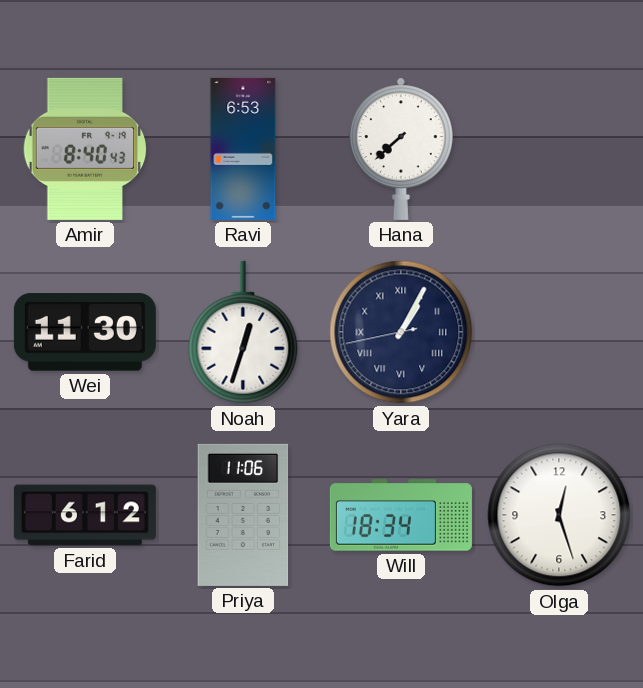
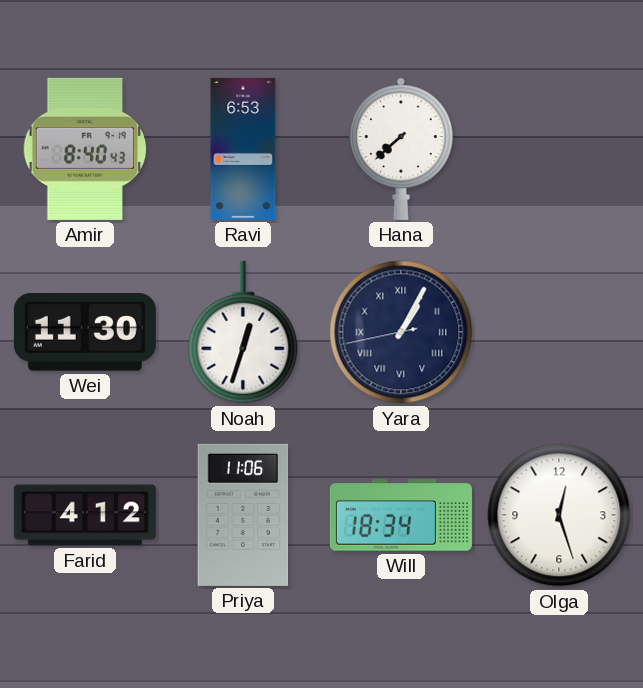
Farid: 6:12 -> 4:12
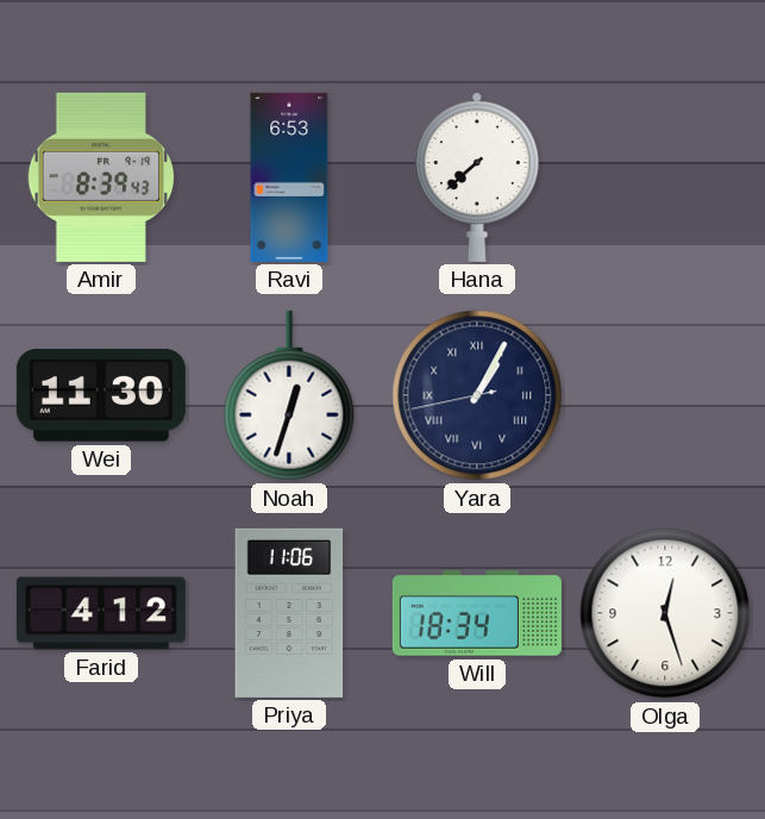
Amir: 8:40 -> 8:39
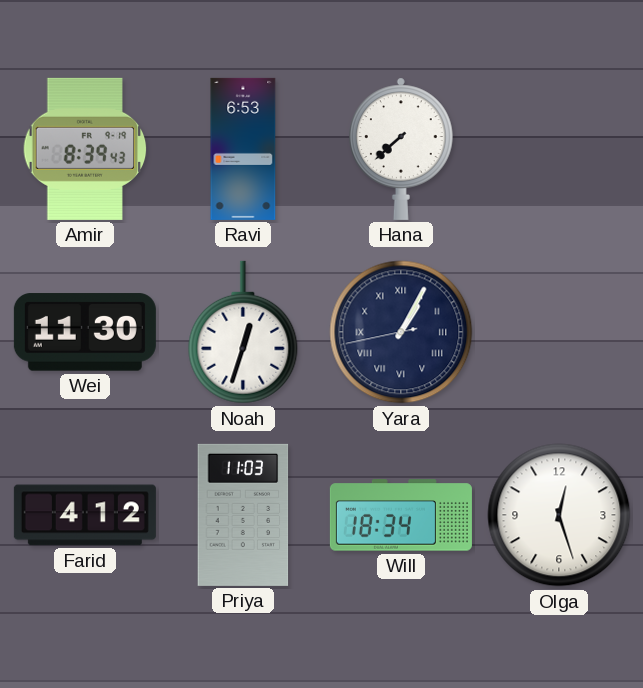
Priya: 11:06 -> 11:03
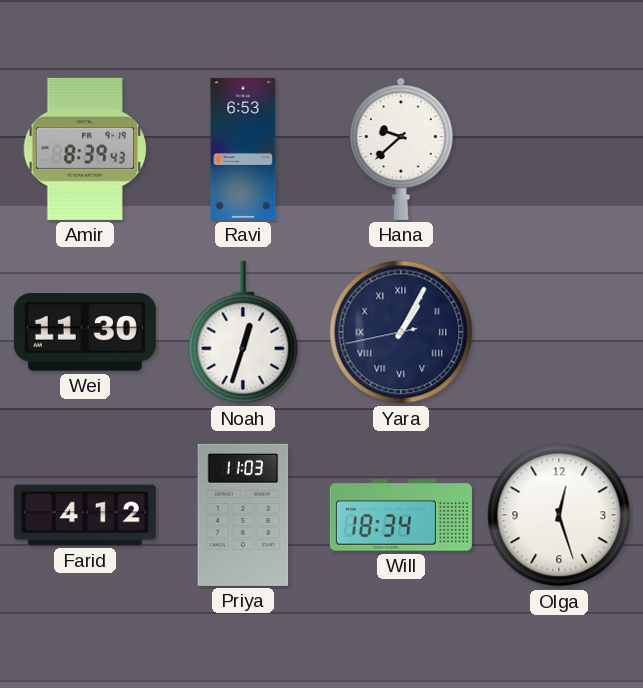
Hana: 7:38 -> 9:38
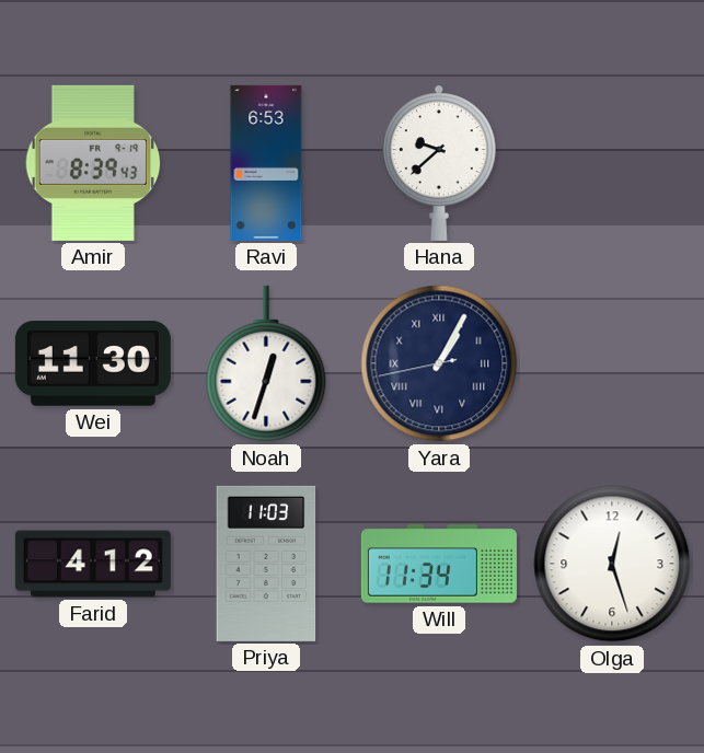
Will: 18:34 -> 11:34
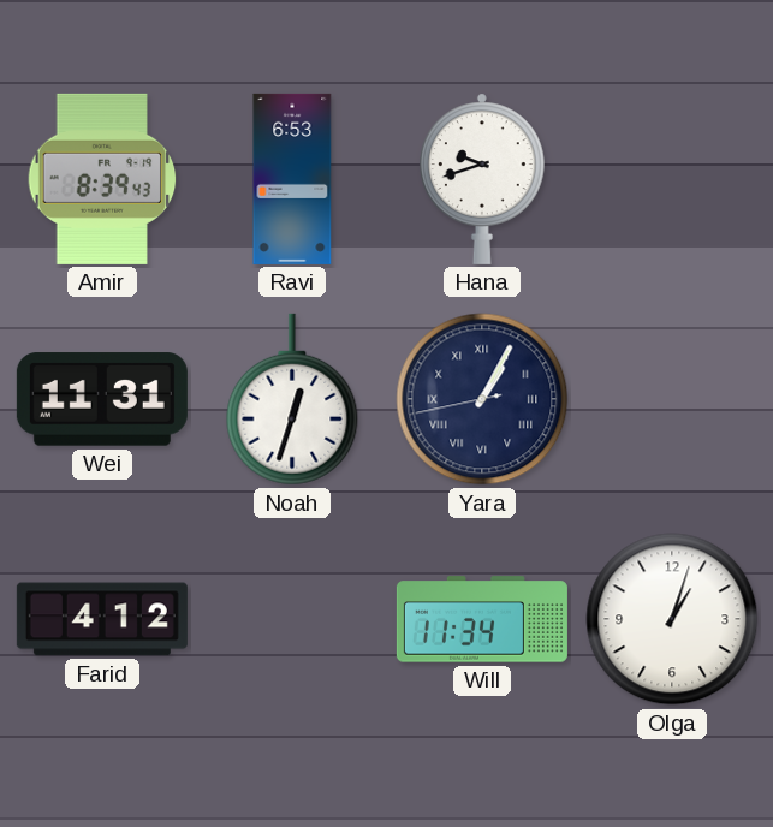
Hana: 9:38 -> 9:42
Wei: 11:30 -> 11:31
Priya: 11:03 -> none
Olga: 12:27 -> 1:03
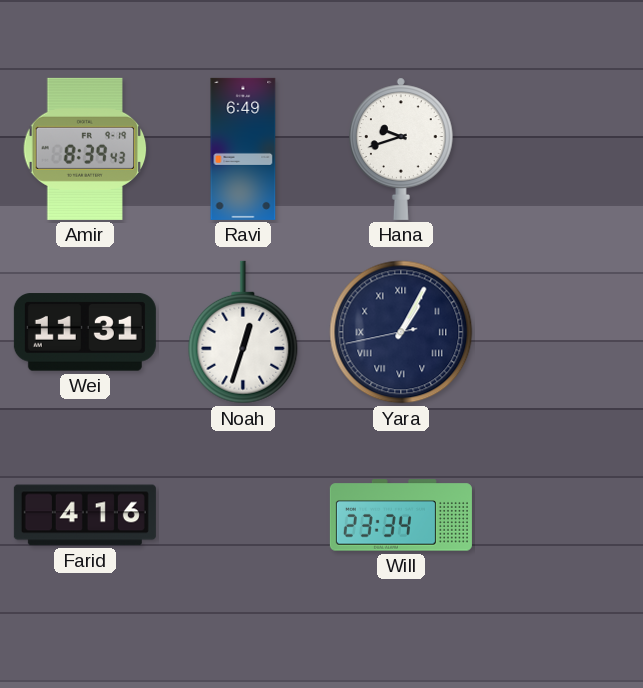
Ravi: 6:53 -> 6:49
Farid: 4:12 -> 4:16
Will: 11:34 -> 23:34
Olga: 1:03 -> none
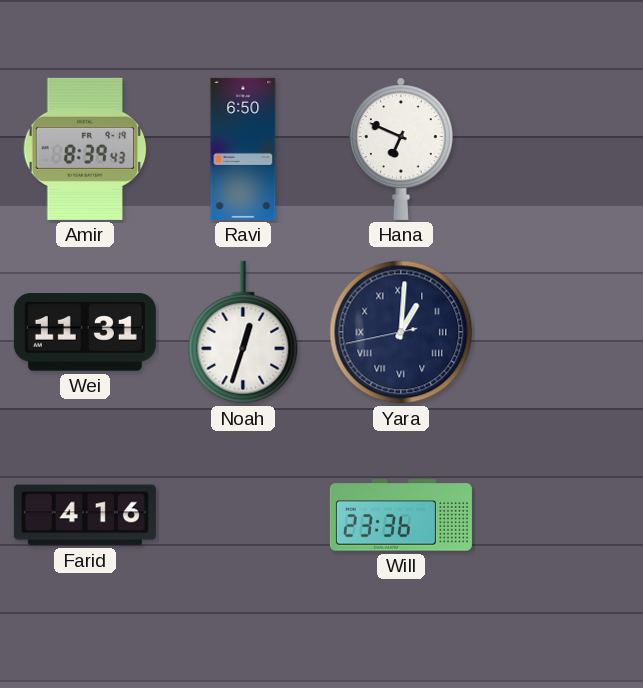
Ravi: 6:49 -> 6:50
Hana: 9:42 -> 6:49
Yara: 1:04 -> 1:00
Will: 23:34 -> 23:36
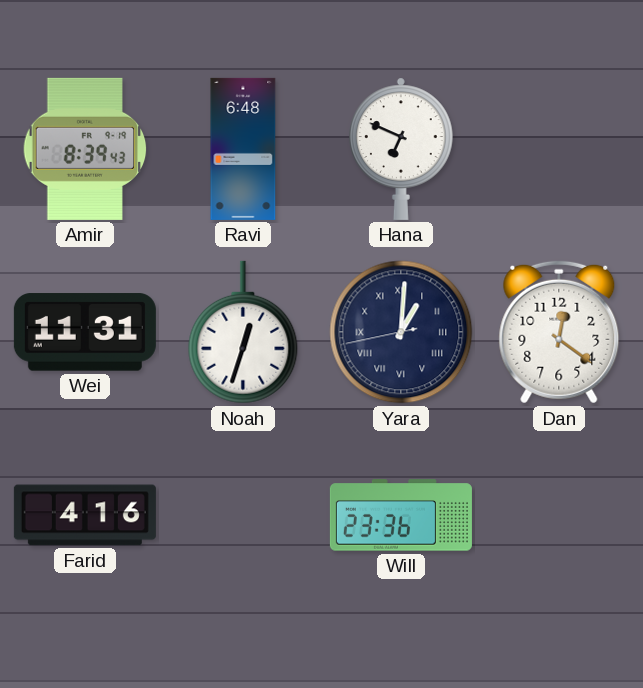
Ravi: 6:50 -> 6:48
Dan: none -> 12:21
